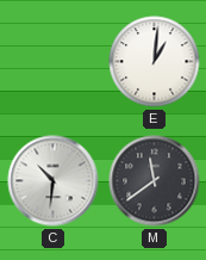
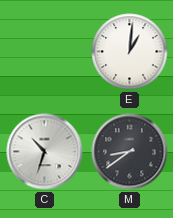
C: 10:31 -> 10:33
M: 11:39 -> 8:39
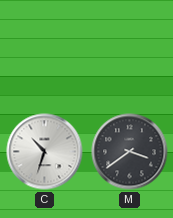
E: 1:01 -> none
M: 8:39 -> 3:39
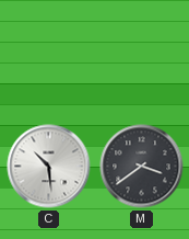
C: 10:33 -> 10:29
